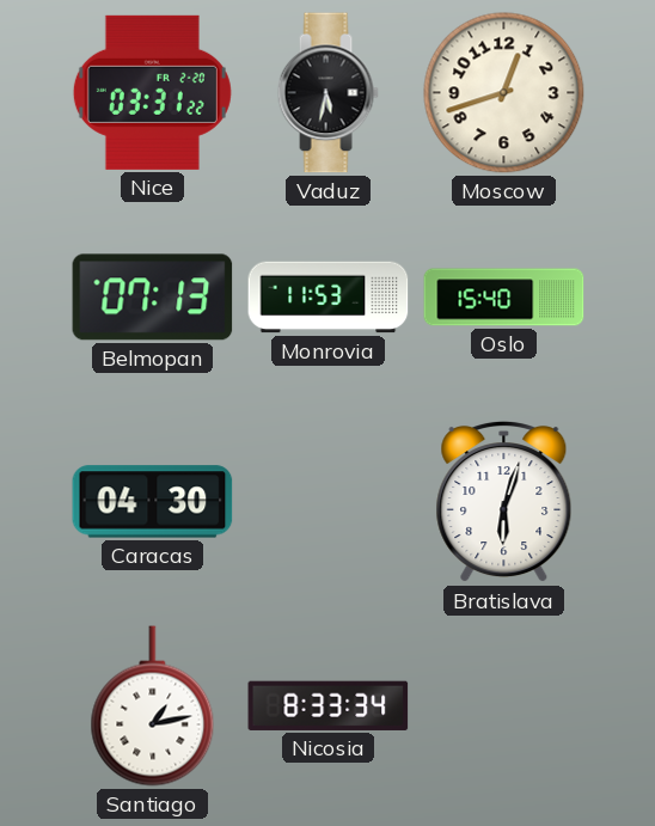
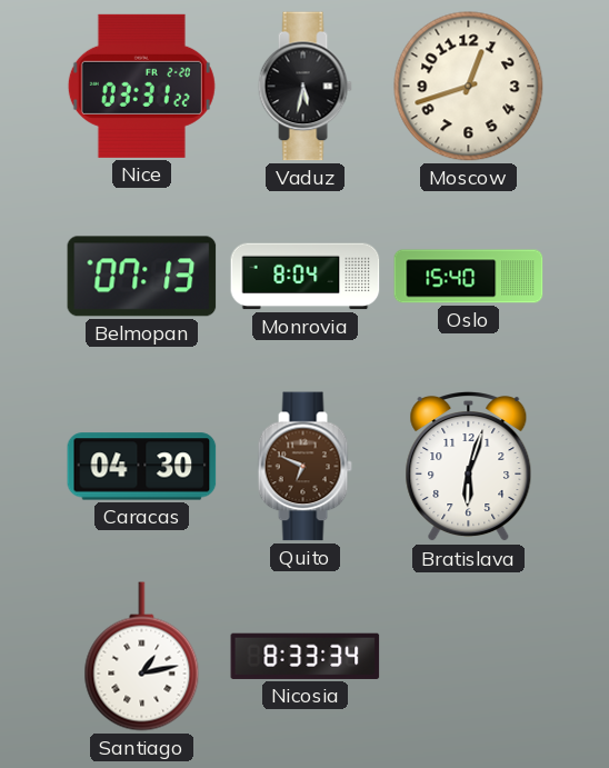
Monrovia: 11:53 -> 8:04
Quito: none -> 6:49
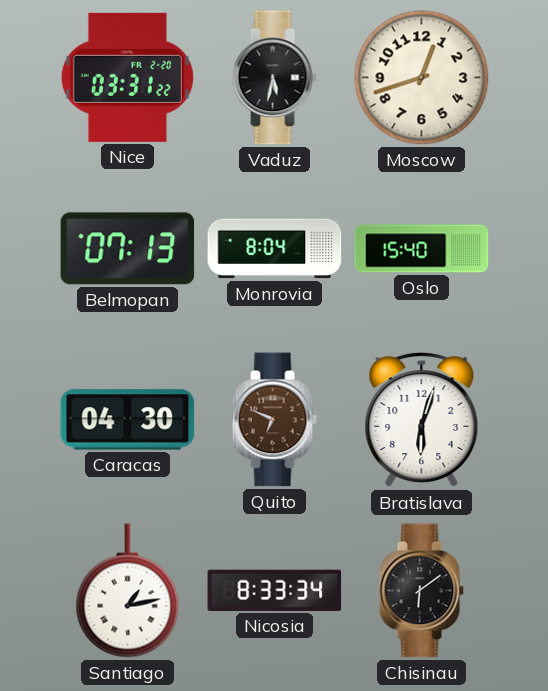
Chisinau: none -> 6:09
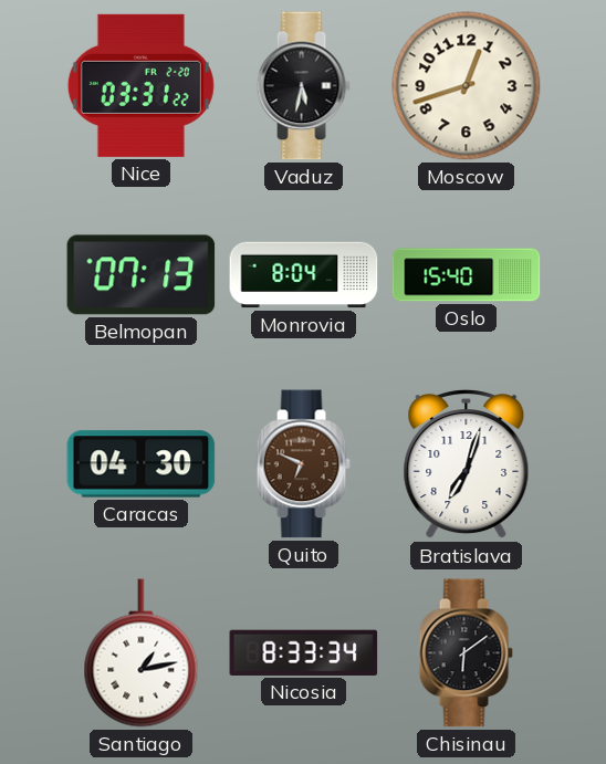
Bratislava: 6:03 -> 7:03
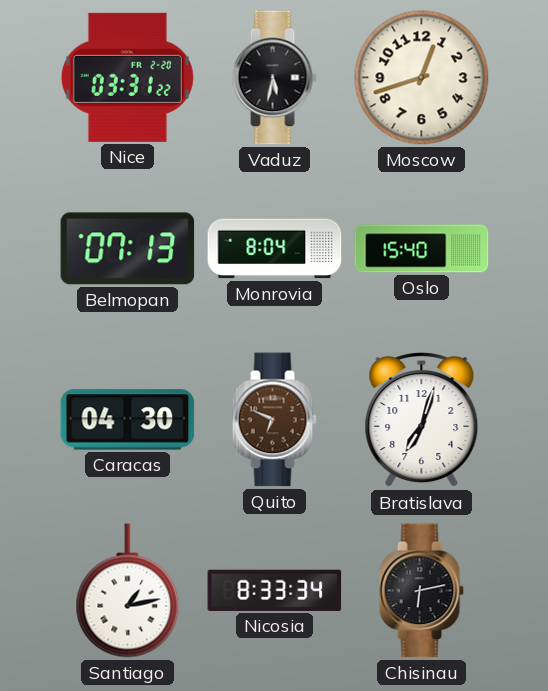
Chisinau: 6:09 -> 6:13
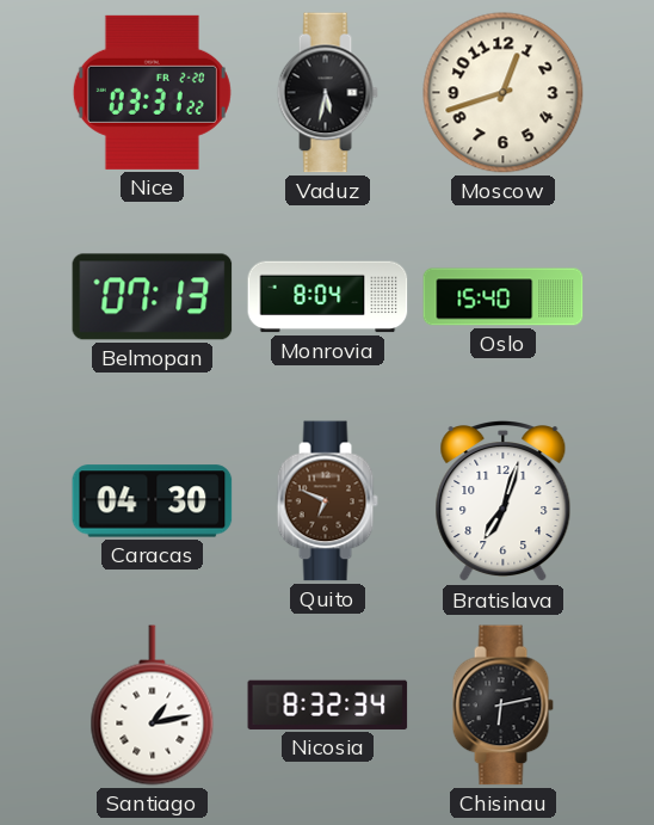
Nicosia: 8:33 -> 8:32
